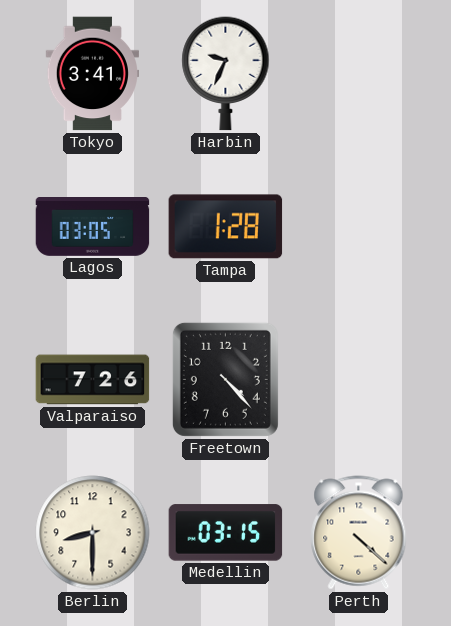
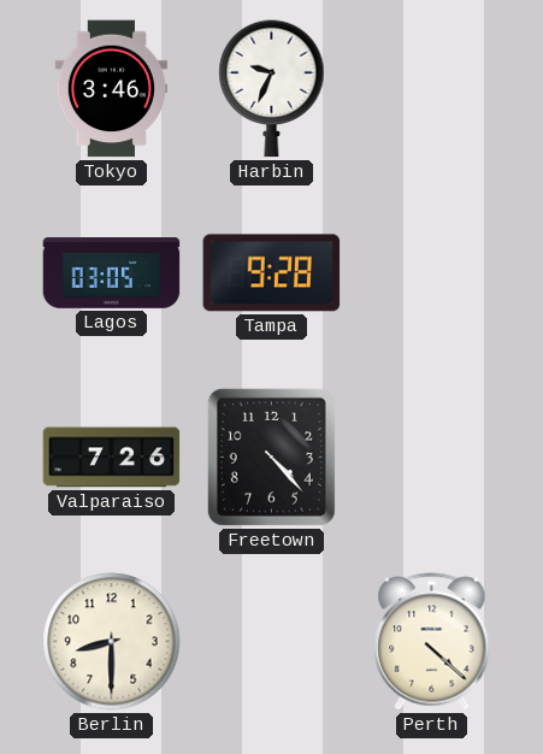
Tokyo: 3:41 -> 3:46
Tampa: 1:28 -> 9:28
Medellin: 03:15 -> none
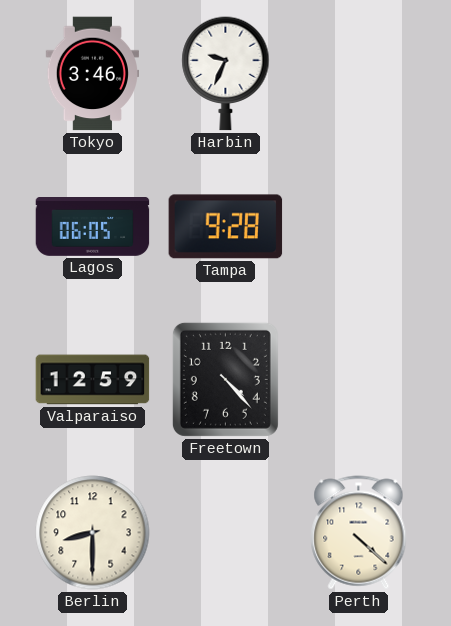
Lagos: 03:05 -> 06:05
Valparaiso: 7:26 -> 12:59
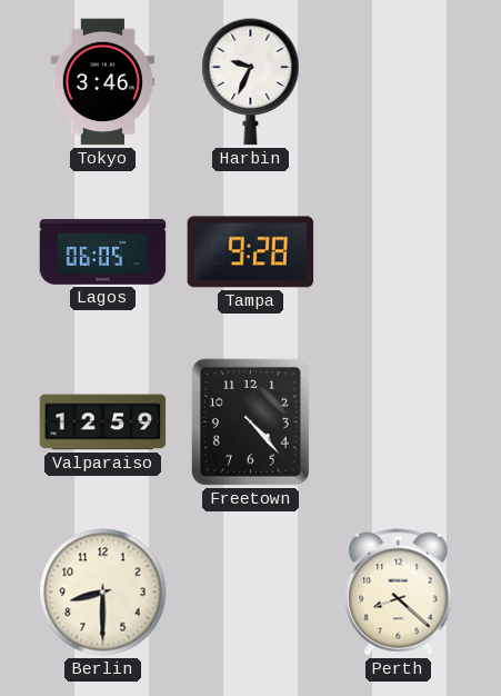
Perth: 4:22 -> 8:22
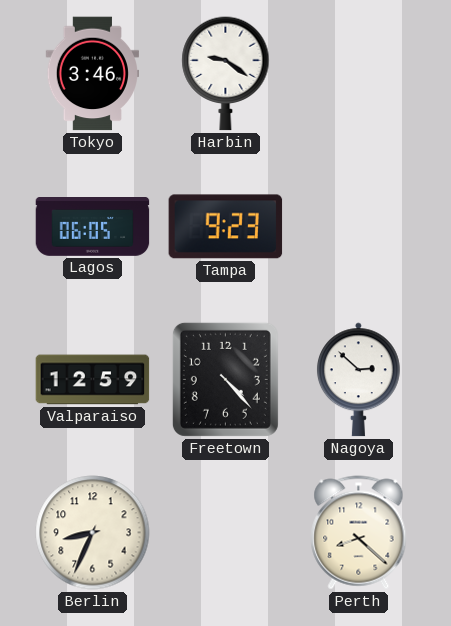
Harbin: 9:34 -> 9:21
Tampa: 9:28 -> 9:23
Nagoya: none -> 2:52
Berlin: 8:30 -> 8:34
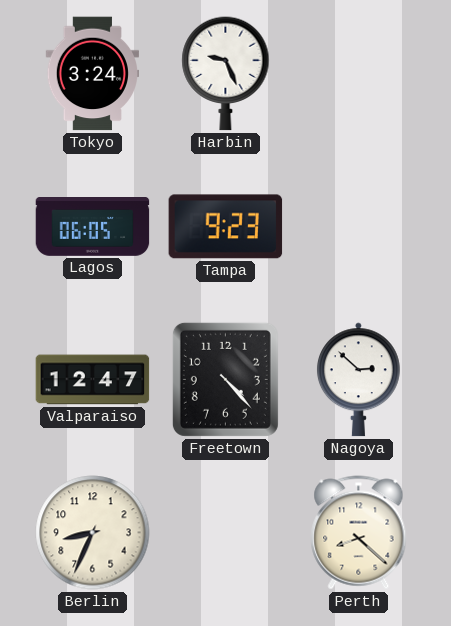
Tokyo: 3:46 -> 3:24
Harbin: 9:21 -> 9:26
Valparaiso: 12:59 -> 12:47
